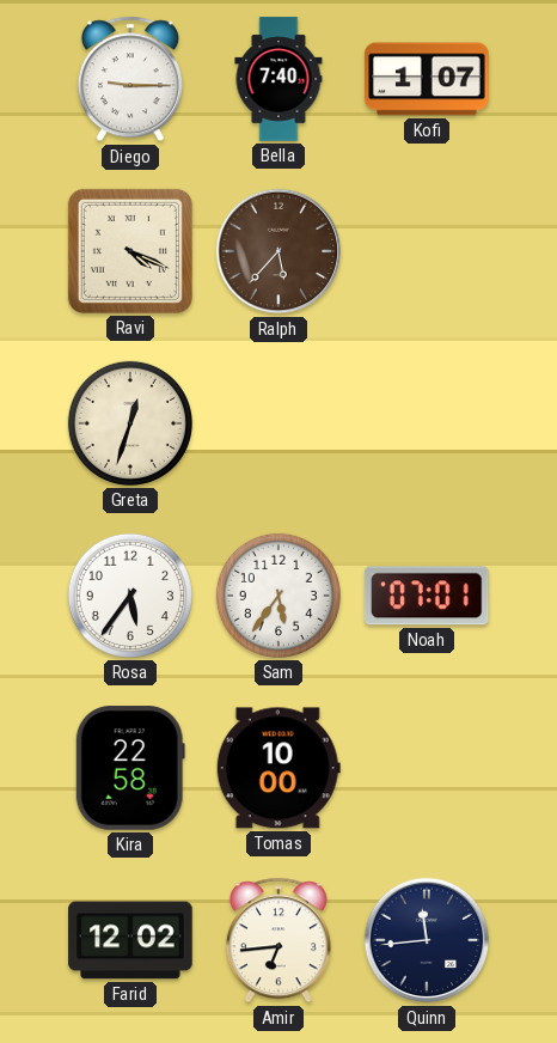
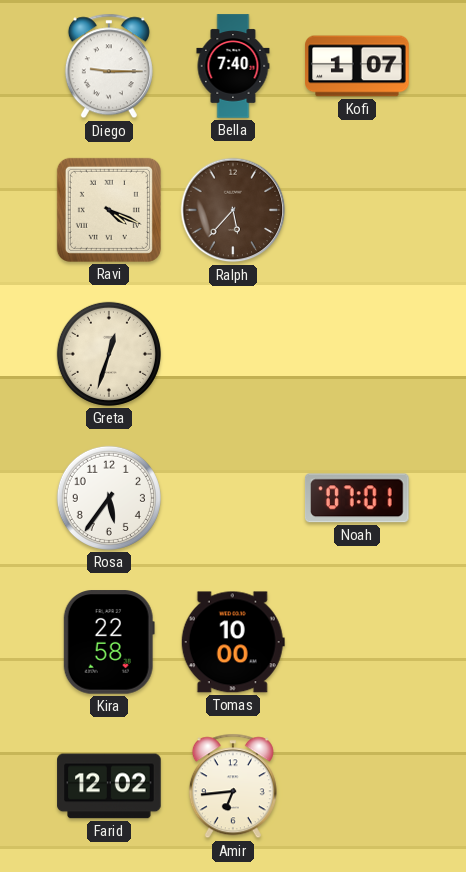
Sam: 5:36 -> none
Quinn: 11:44 -> none
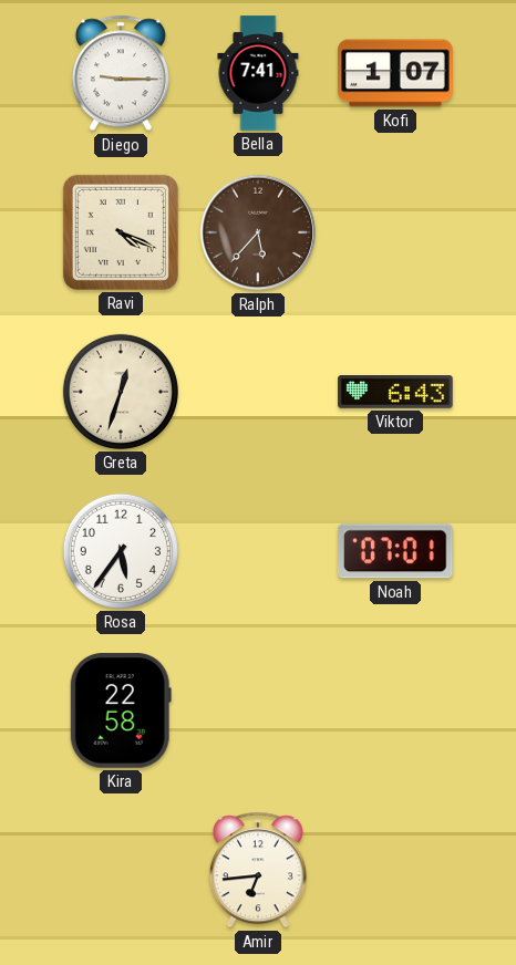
Bella: 7:40 -> 7:41
Viktor: none -> 6:43
Tomas: 10:00 -> none
Farid: 12:02 -> none
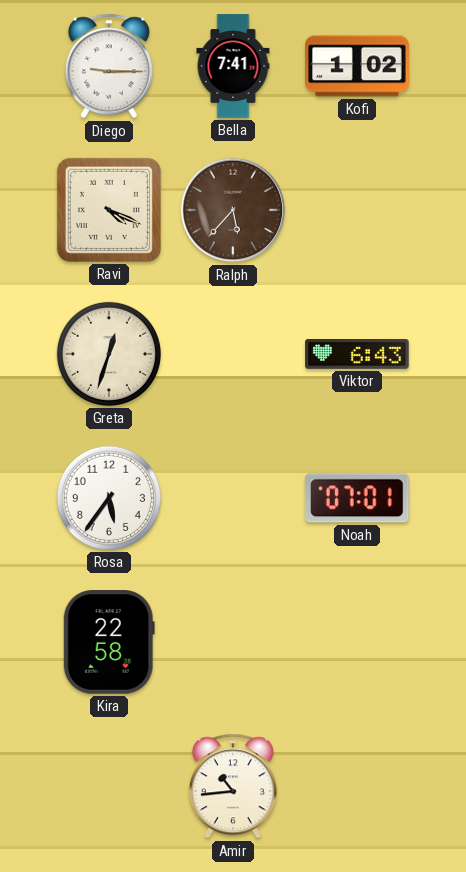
Kofi: 1:07 -> 1:02
Amir: 6:44 -> 10:44
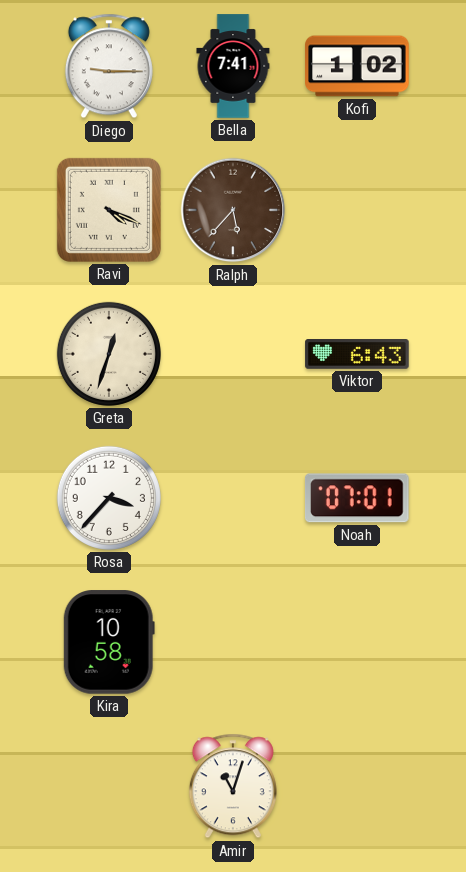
Rosa: 5:36 -> 3:37
Kira: 22:58 -> 10:58
Amir: 10:44 -> 11:03
